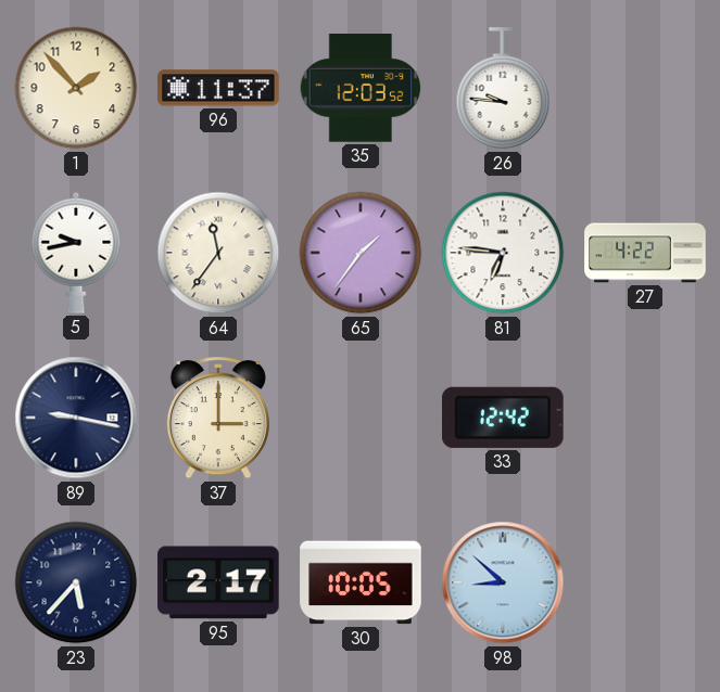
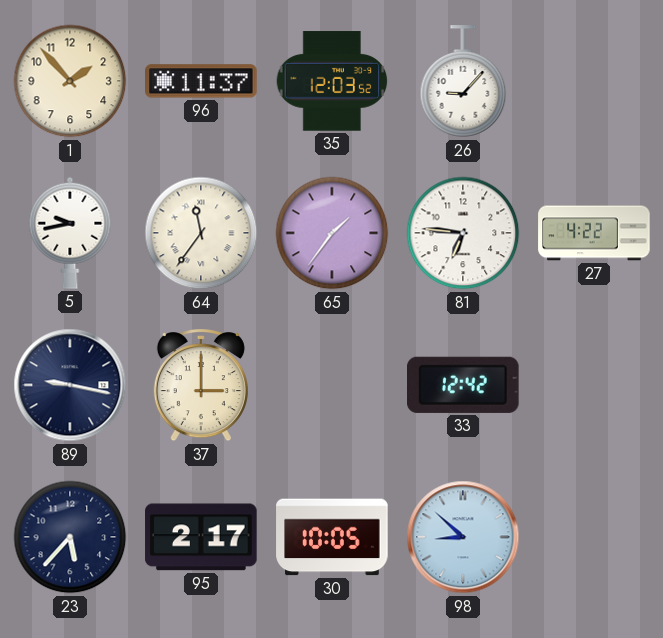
26: 9:46 -> 9:07
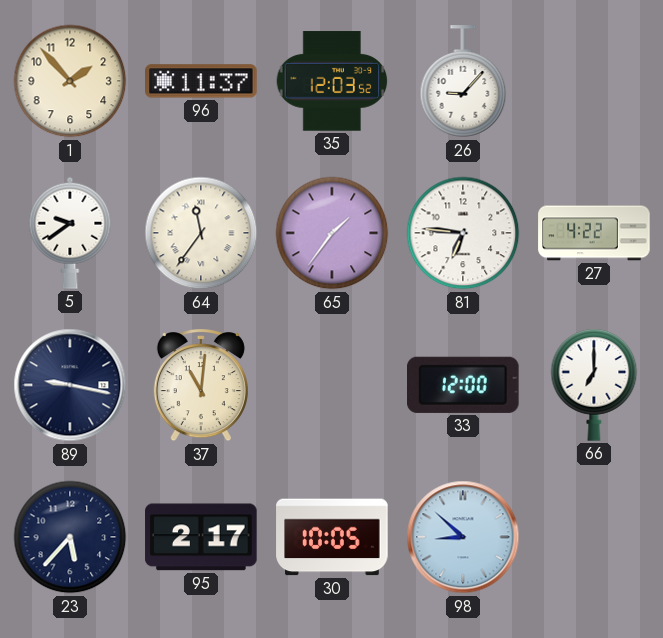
5: 9:43 -> 9:39
37: 3:00 -> 11:01
33: 12:42 -> 12:00
66: none -> 7:00
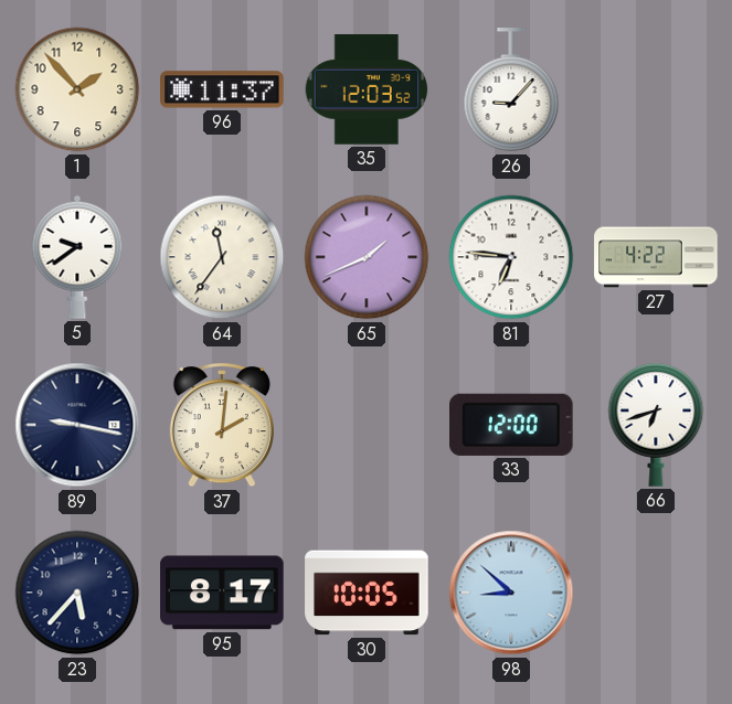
65: 1:36 -> 1:41
37: 11:01 -> 2:01
66: 7:00 -> 6:42
95: 2:17 -> 8:17
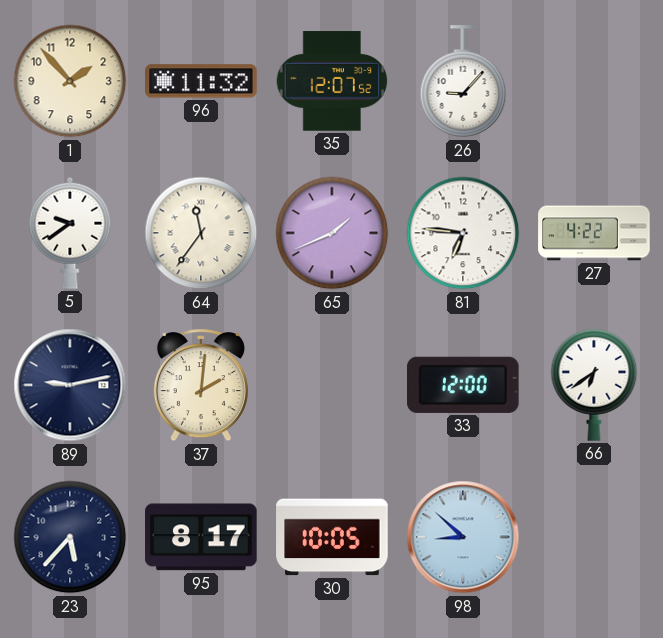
96: 11:37 -> 11:32
35: 12:03 -> 12:07
89: 9:17 -> 9:13
66: 6:42 -> 6:39
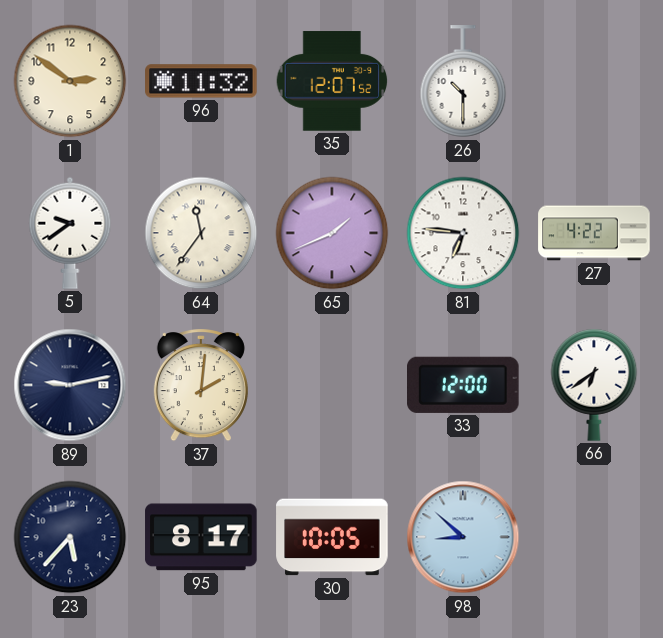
1: 1:53 -> 2:51
26: 9:07 -> 10:30
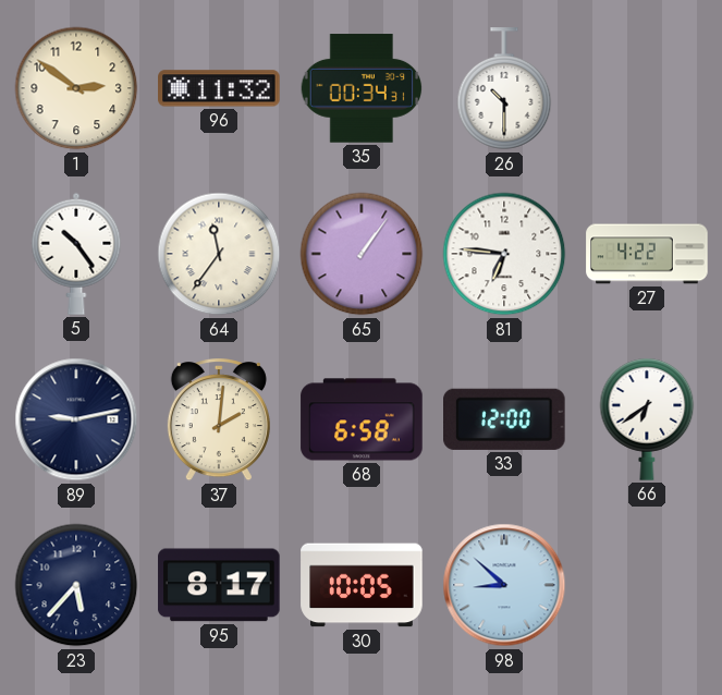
35: 12:07 -> 00:34
5: 9:39 -> 10:24
65: 1:41 -> 1:06
68: none -> 6:58
